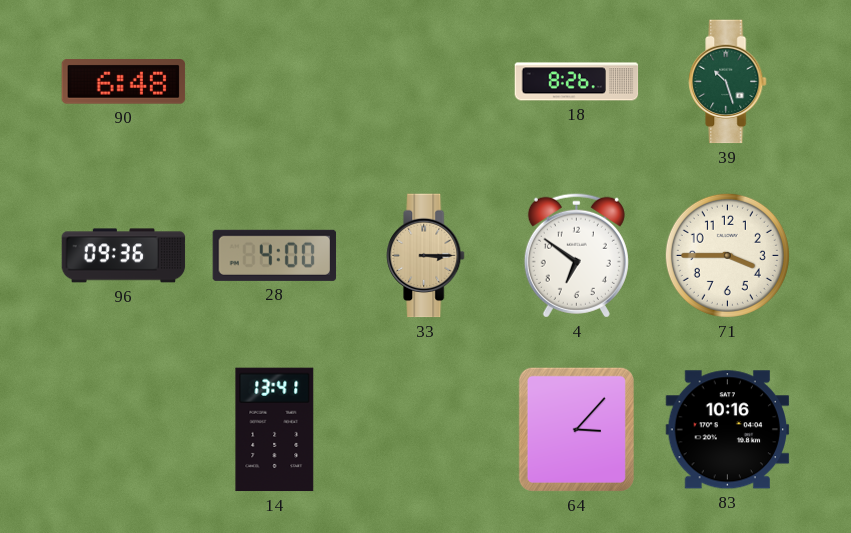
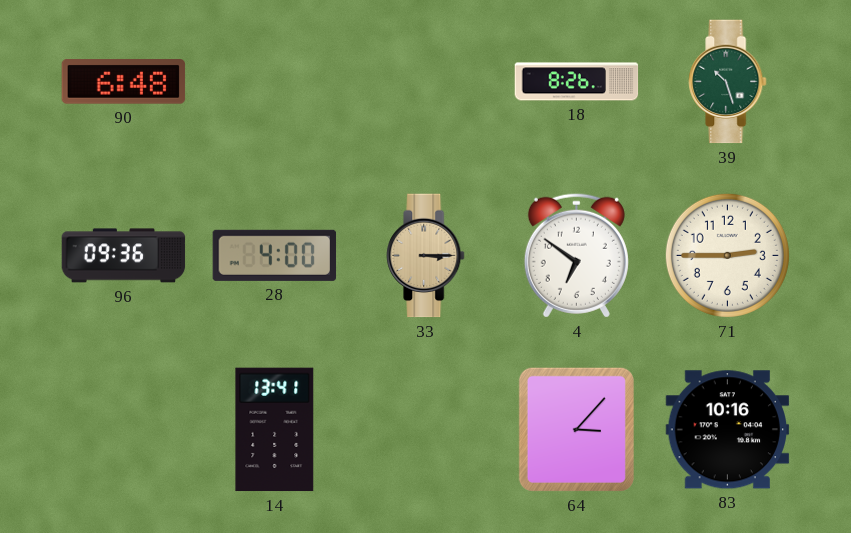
71: 3:45 -> 2:45
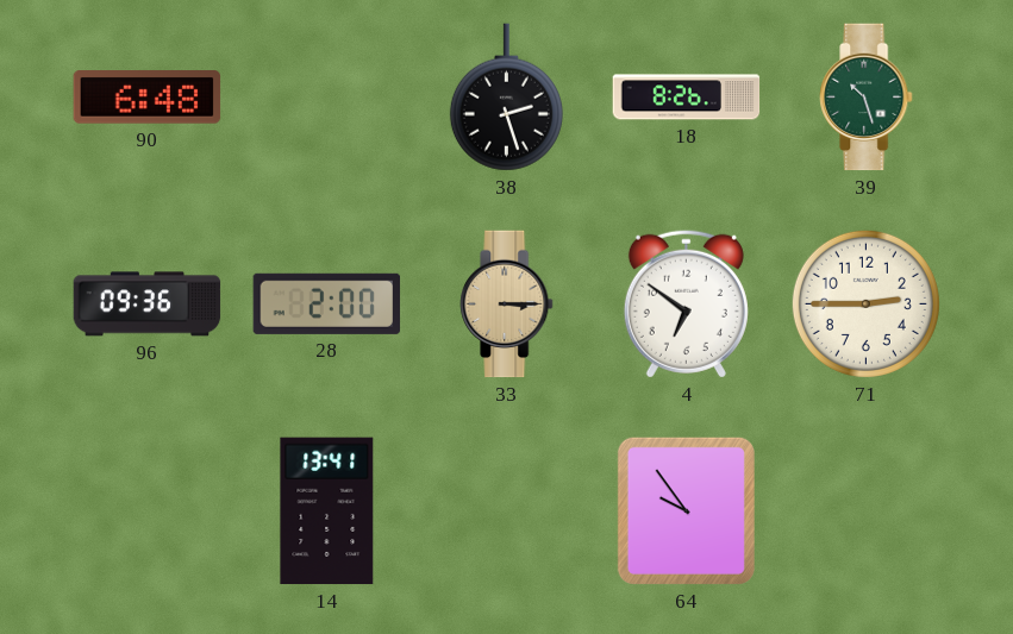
38: none -> 2:27
28: 4:00 -> 2:00
64: 3:07 -> 9:54
83: 10:16 -> none
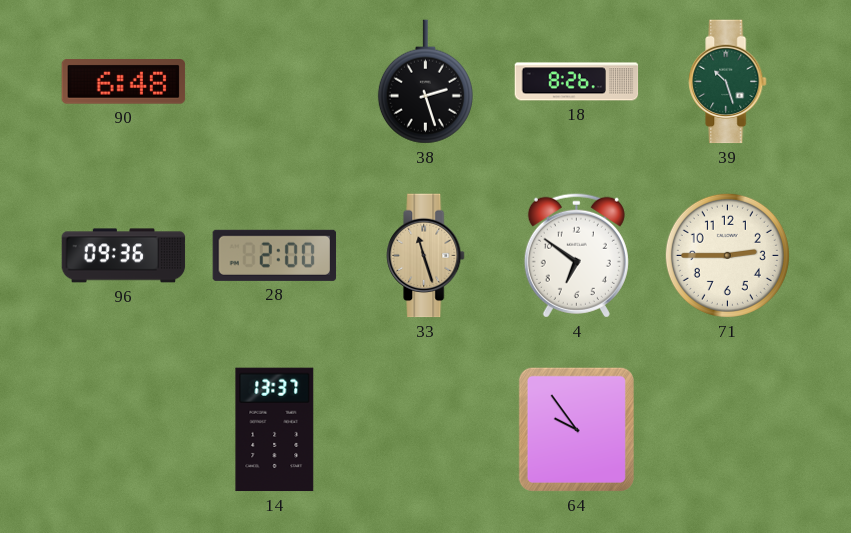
33: 3:15 -> 11:27
14: 13:41 -> 13:37
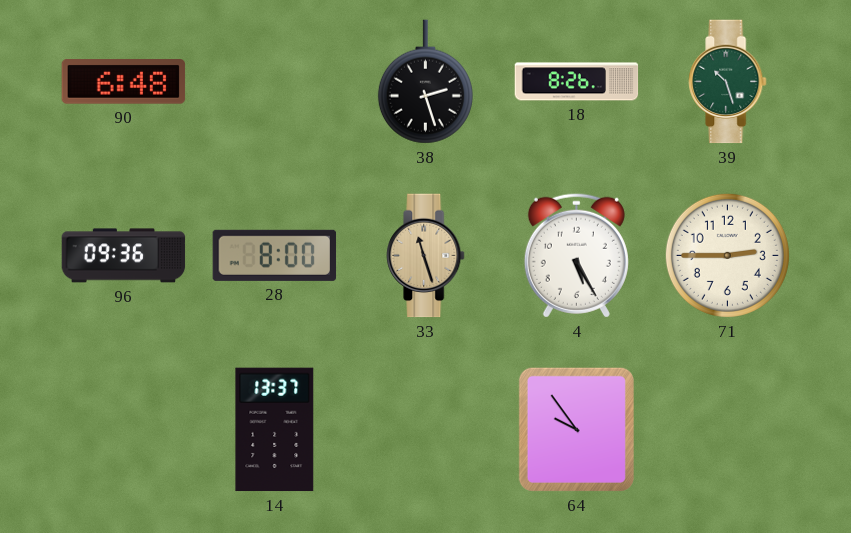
28: 2:00 -> 8:00
4: 6:51 -> 5:25
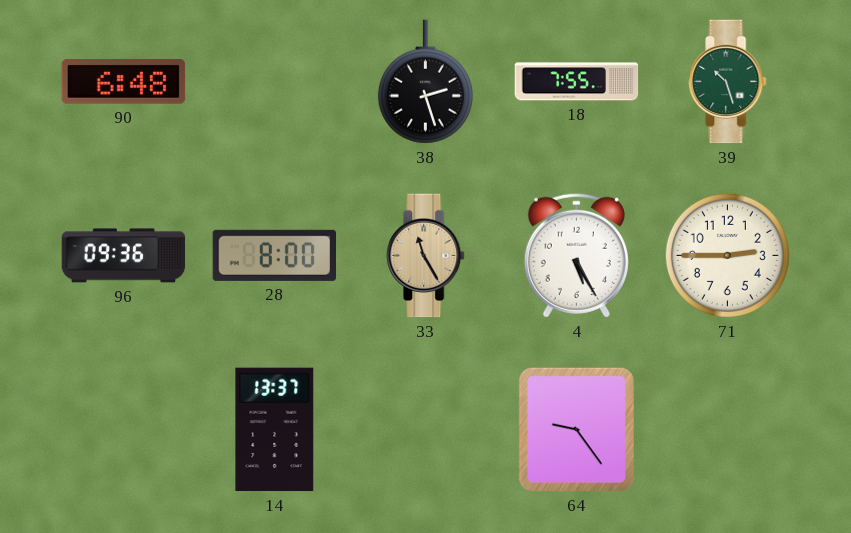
18: 8:26 -> 7:55
33: 11:27 -> 11:25
64: 9:54 -> 9:24
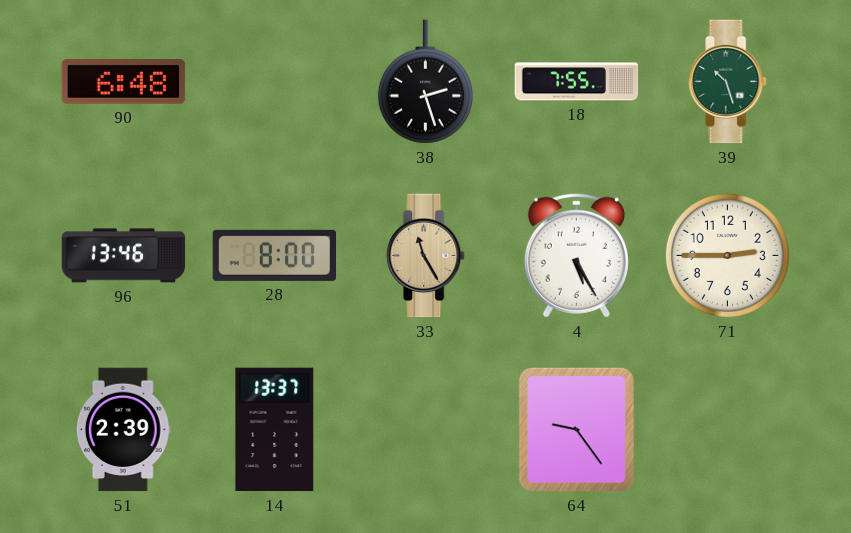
96: 09:36 -> 13:46
51: none -> 2:39
